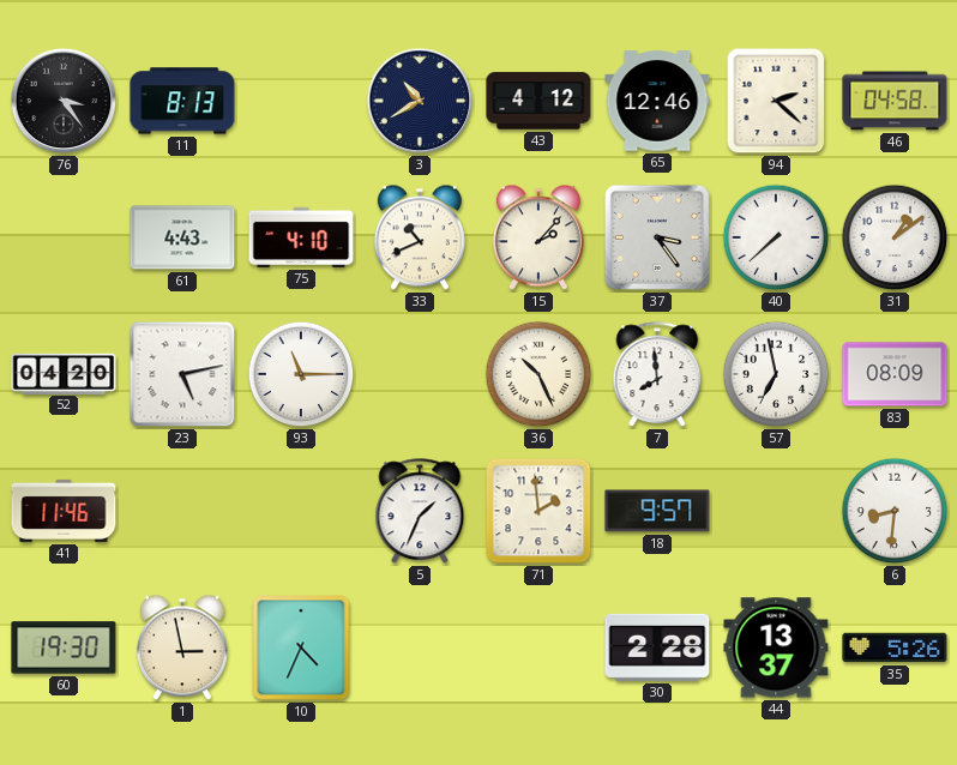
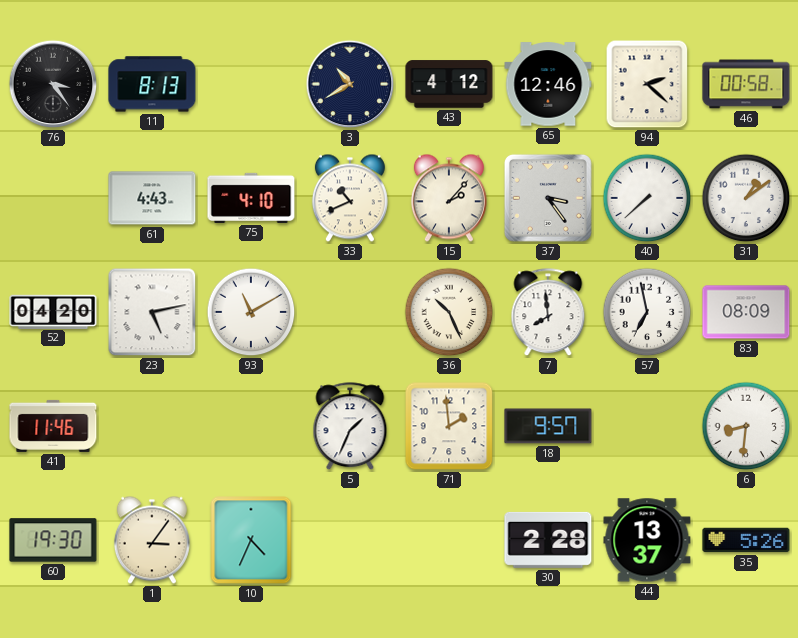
46: 04:58 -> 00:58
93: 11:15 -> 11:10
1: 2:58 -> 3:06
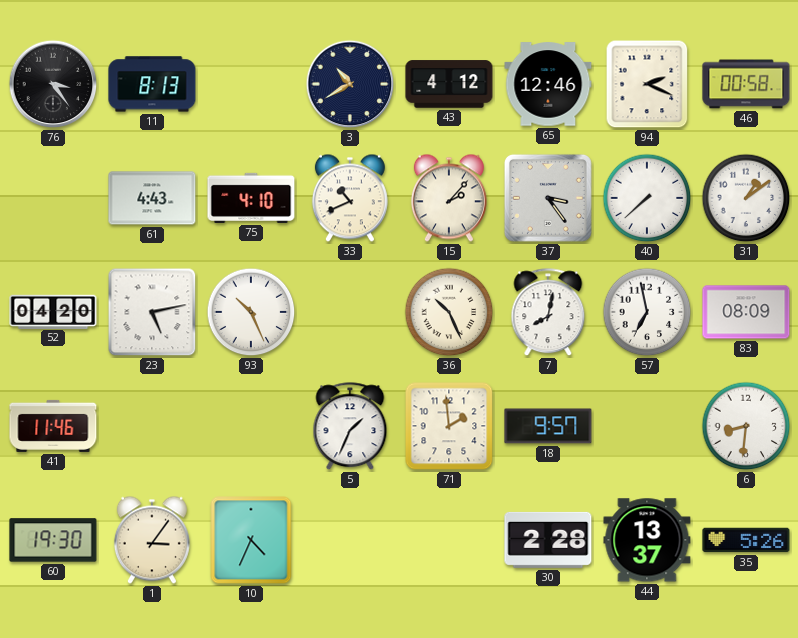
94: 2:22 -> 2:19
93: 11:10 -> 10:26
7: 7:59 -> 8:02
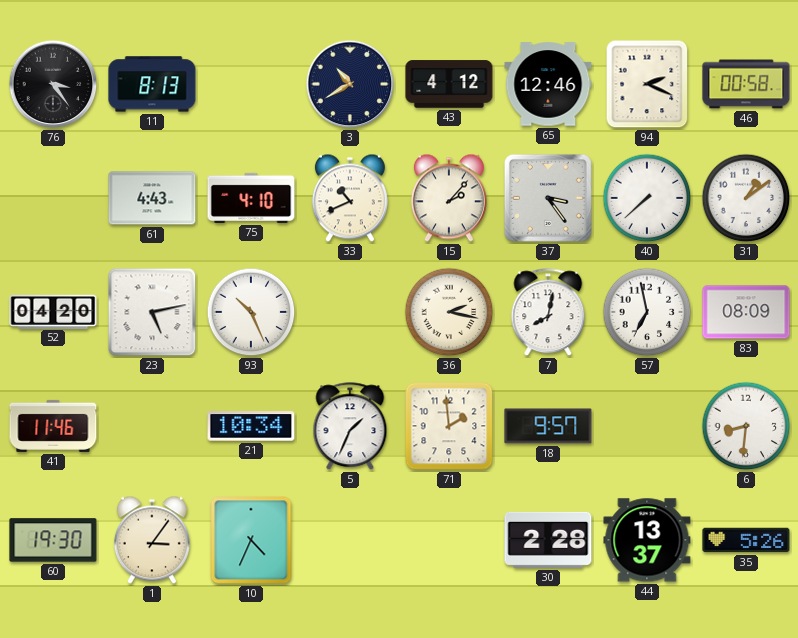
36: 10:26 -> 2:17
21: none -> 10:34
